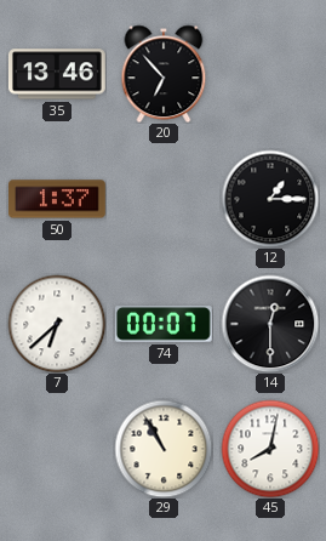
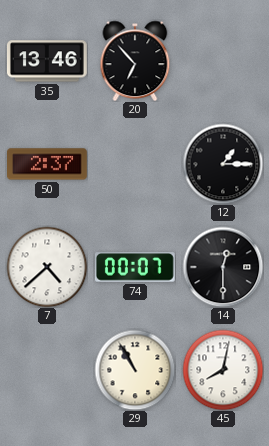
50: 1:37 -> 2:37
7: 6:38 -> 4:38
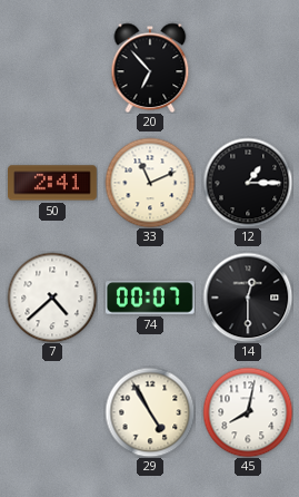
35: 13:46 -> none
50: 2:37 -> 2:41
33: none -> 11:11
29: 10:55 -> 4:55
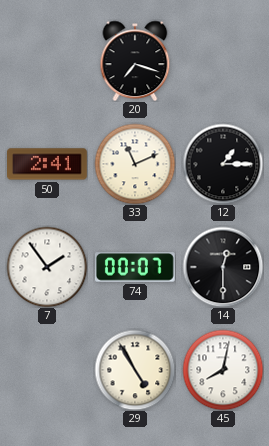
20: 6:53 -> 7:18
7: 4:38 -> 1:54
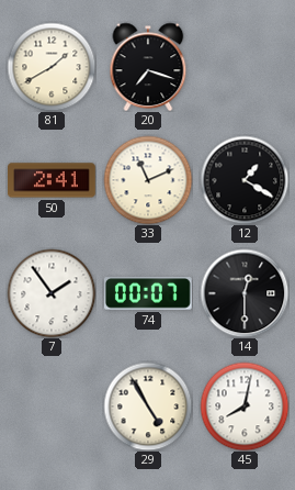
81: none -> 1:40
12: 1:15 -> 1:20
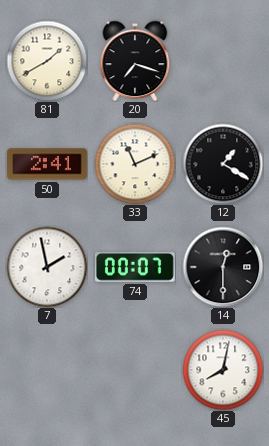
7: 1:54 -> 1:58
29: 4:55 -> none
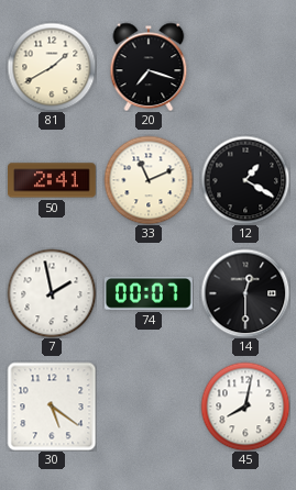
30: none -> 5:21
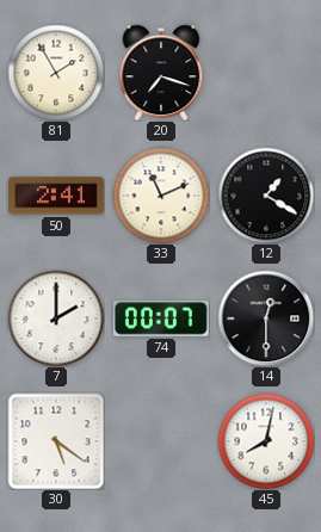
81: 1:40 -> 1:55
7: 1:58 -> 2:00
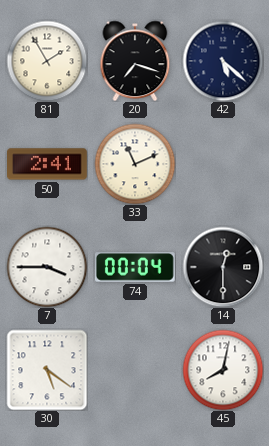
42: none -> 5:22
12: 1:20 -> none
7: 2:00 -> 3:45
74: 00:07 -> 00:04
